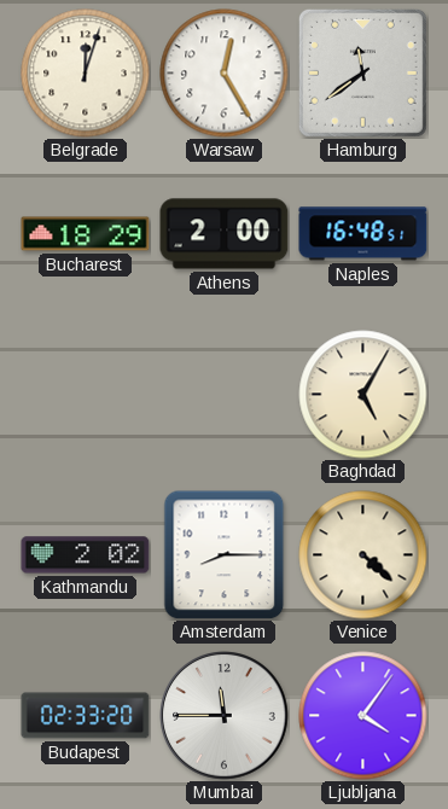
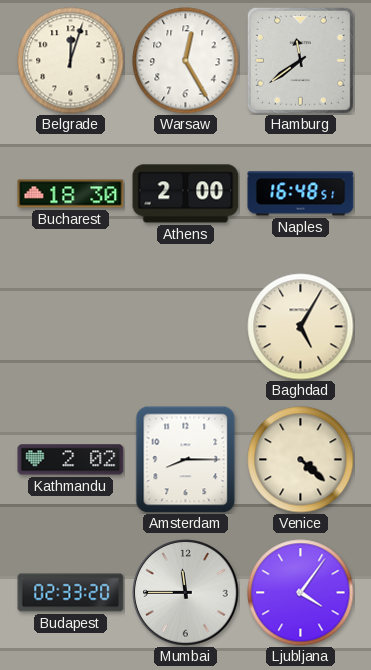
Bucharest: 18:29 -> 18:30
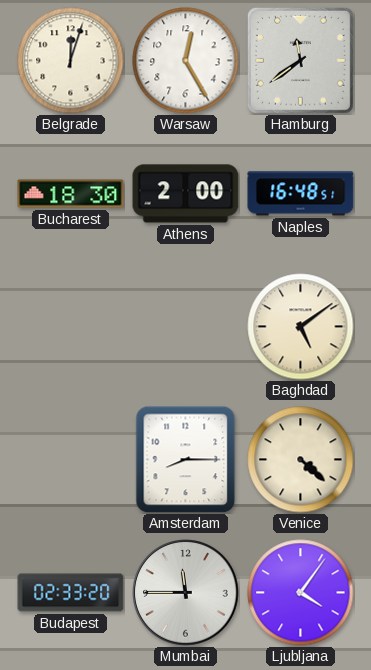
Baghdad: 5:05 -> 5:09
Kathmandu: 2:02 -> none
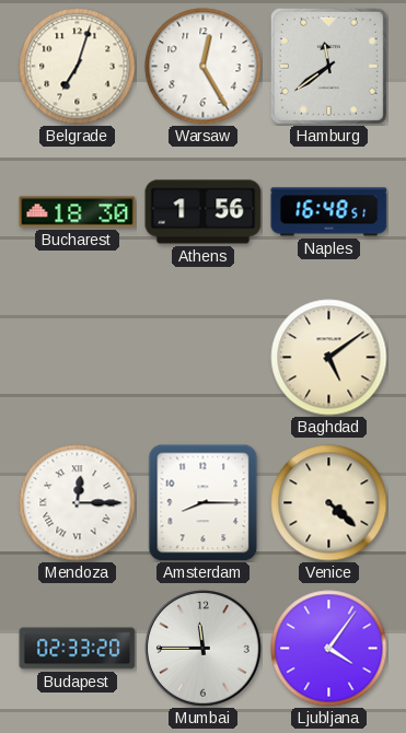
Belgrade: 12:03 -> 7:03
Athens: 2:00 -> 1:56
Mendoza: none -> 12:15
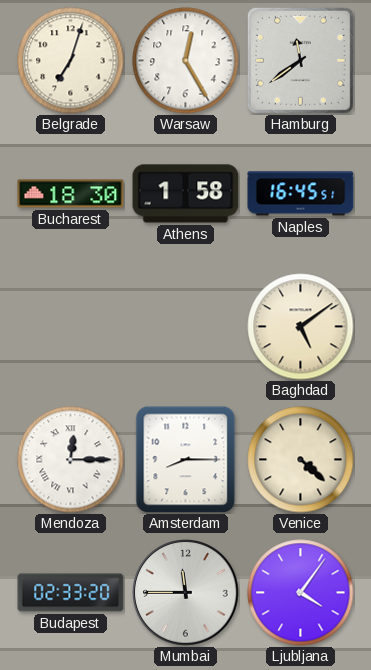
Athens: 1:56 -> 1:58
Naples: 16:48 -> 16:45
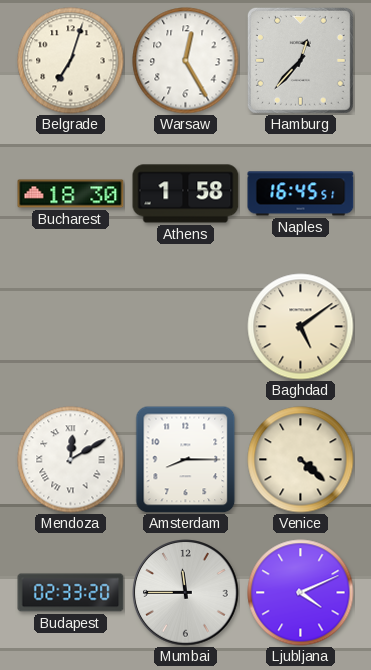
Hamburg: 11:39 -> 12:37
Mendoza: 12:15 -> 12:10
Ljubljana: 4:06 -> 4:11
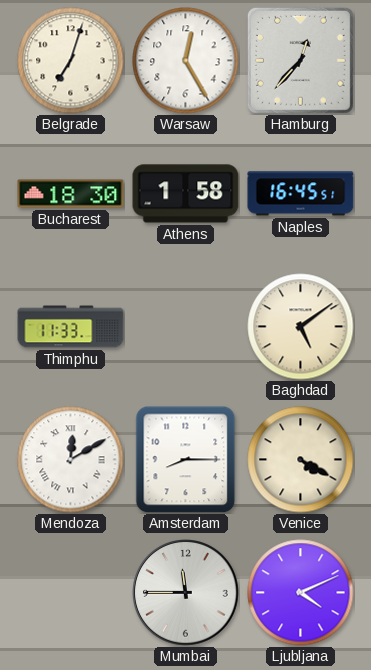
Thimphu: none -> 11:33
Venice: 4:22 -> 4:20
Budapest: 02:33 -> none
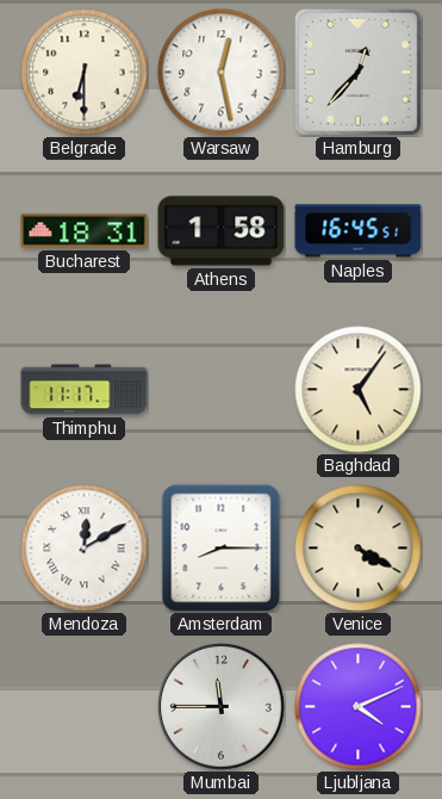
Belgrade: 7:03 -> 6:30
Warsaw: 12:25 -> 12:28
Bucharest: 18:30 -> 18:31
Thimphu: 11:33 -> 11:17
Baghdad: 5:09 -> 5:06
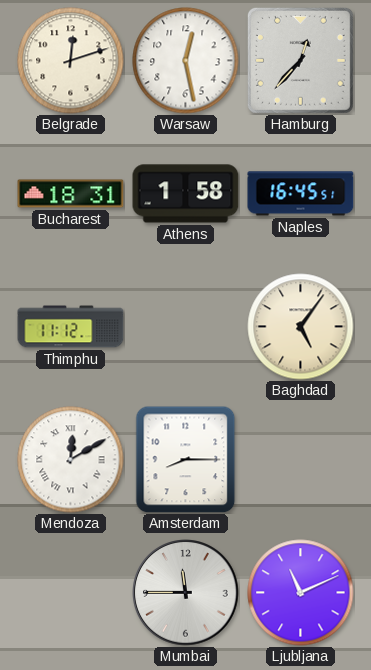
Belgrade: 6:30 -> 12:12
Thimphu: 11:17 -> 11:12
Venice: 4:20 -> none
Ljubljana: 4:11 -> 11:11
